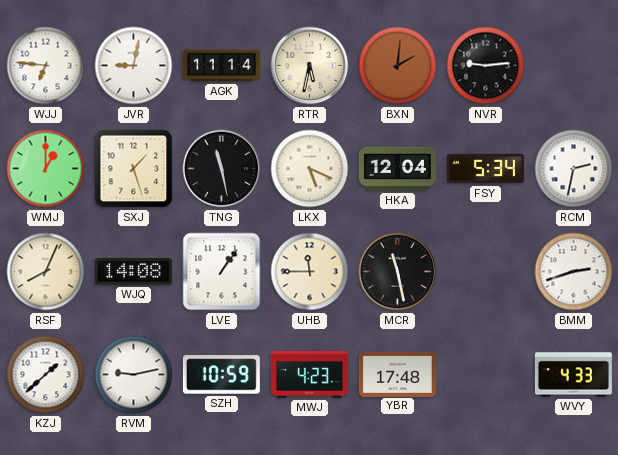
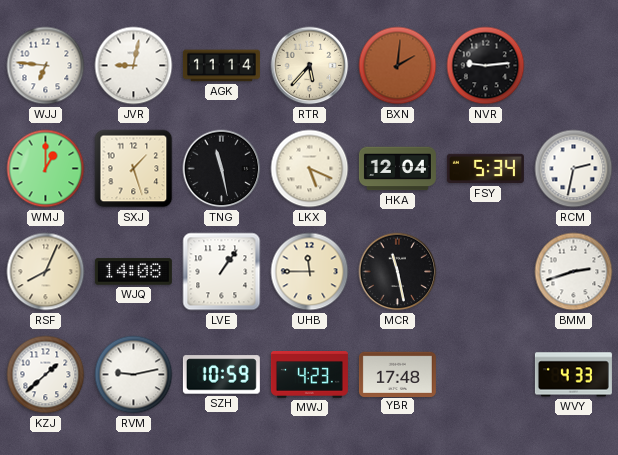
RTR: 5:32 -> 5:37
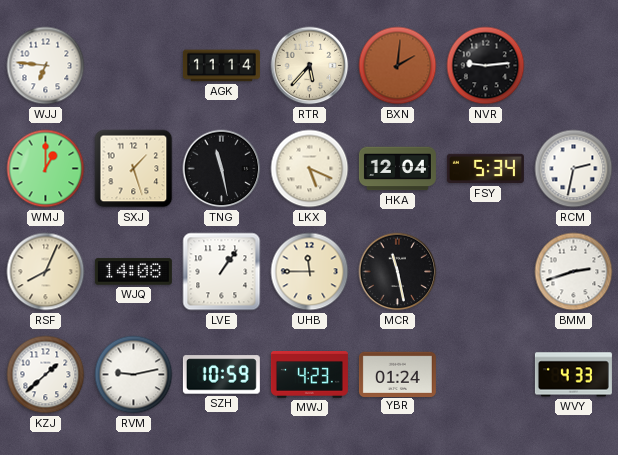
JVR: 9:02 -> none
YBR: 17:48 -> 01:24
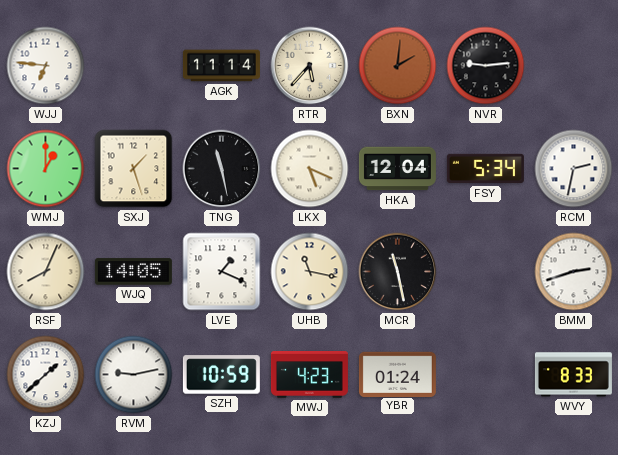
WJQ: 14:08 -> 14:05
LVE: 1:06 -> 1:19
UHB: 11:45 -> 11:17
WVY: 4:33 -> 8:33
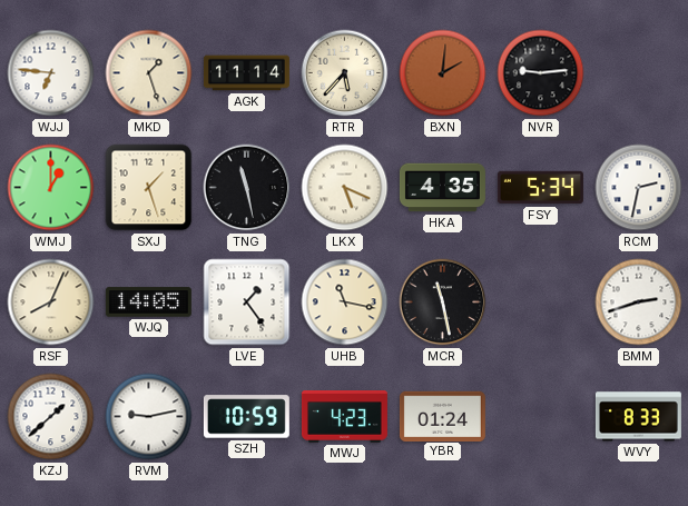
MKD: none -> 1:27
HKA: 12:04 -> 4:35
LVE: 1:19 -> 1:24
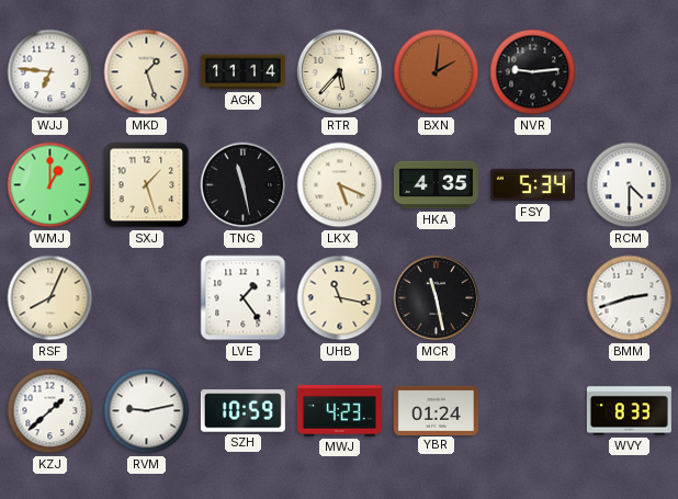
RCM: 2:32 -> 4:30
WJQ: 14:05 -> none
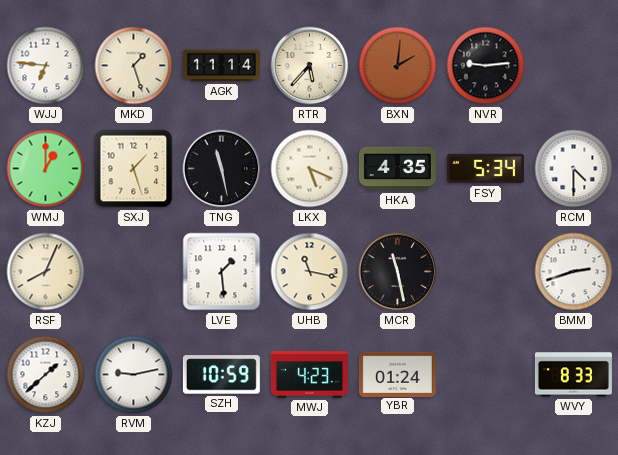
LVE: 1:24 -> 1:29
